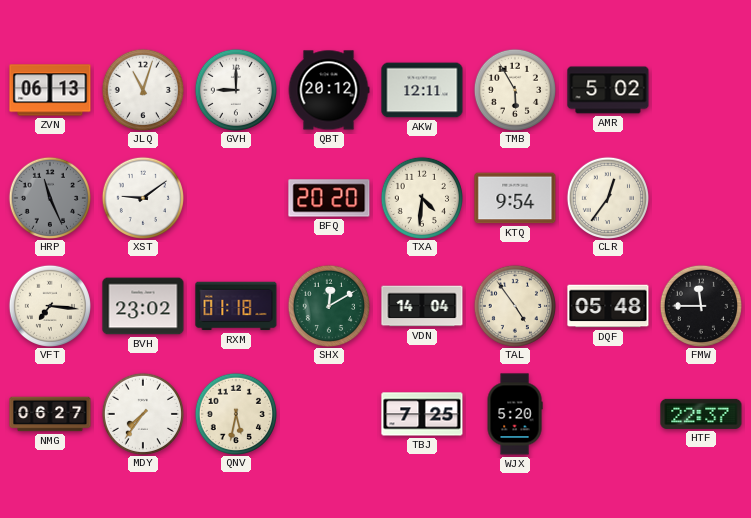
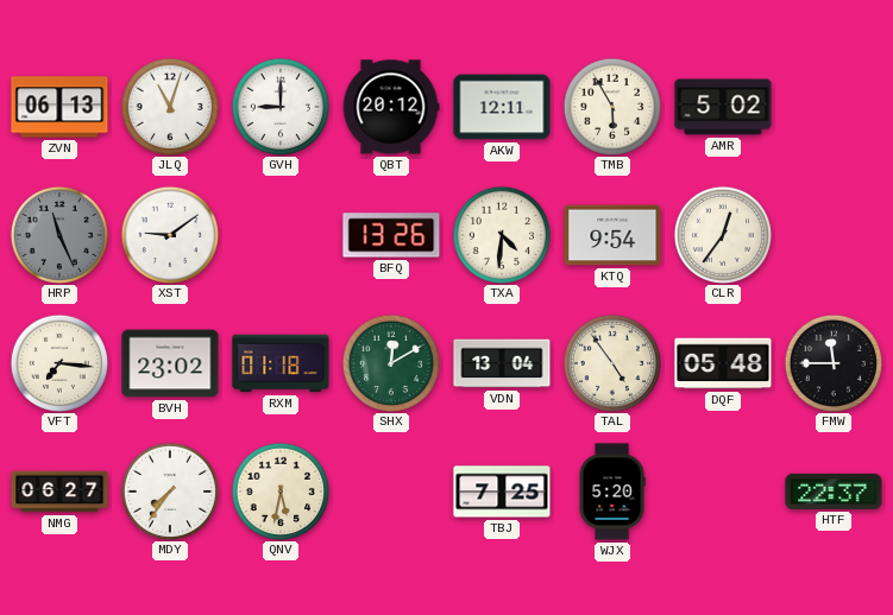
BFQ: 20:20 -> 13:26
VDN: 14:04 -> 13:04
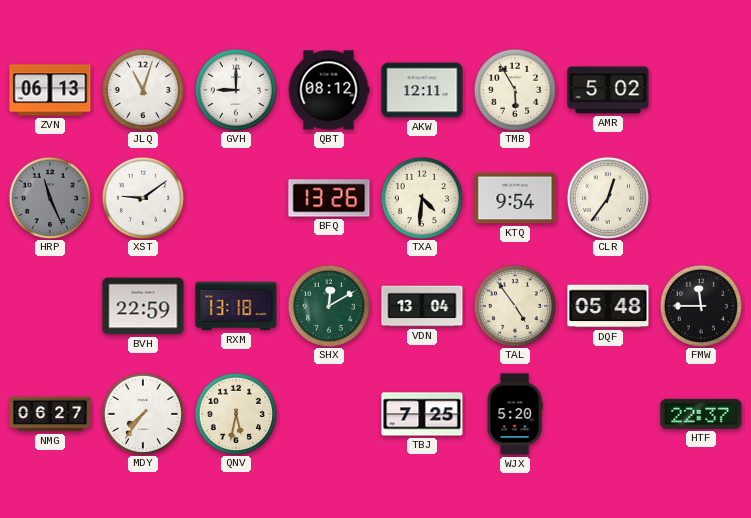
QBT: 20:12 -> 08:12
VFT: 7:16 -> none
BVH: 23:02 -> 22:59
RXM: 01:18 -> 13:18
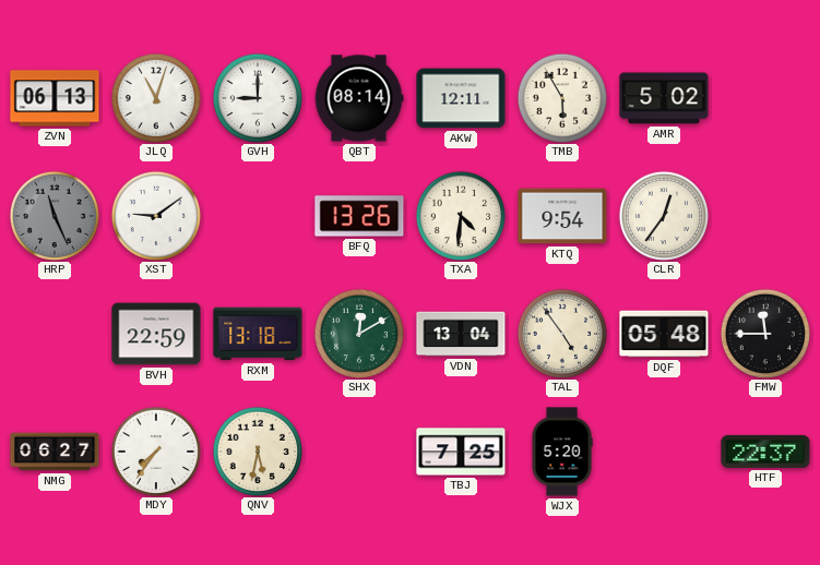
QBT: 08:12 -> 08:14
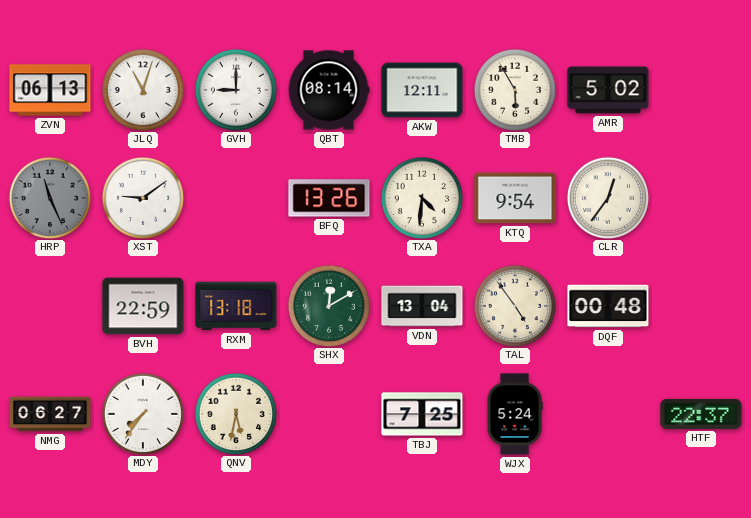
DQF: 05:48 -> 00:48
FMW: 11:45 -> none
WJX: 5:20 -> 5:24
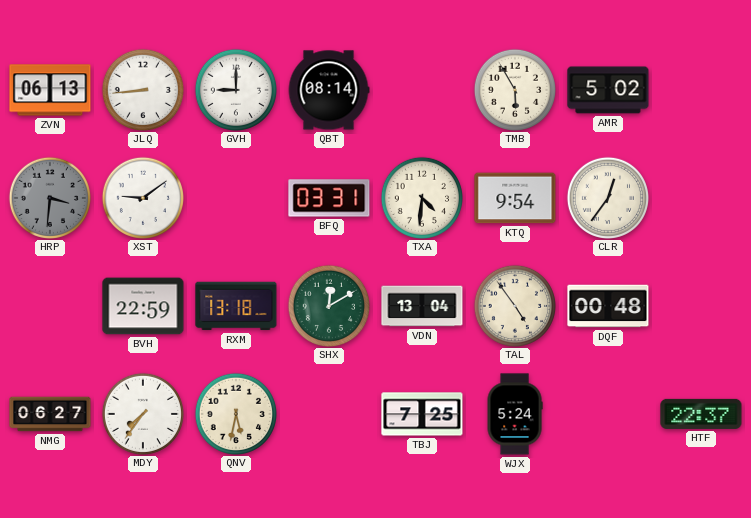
JLQ: 11:03 -> 8:44
AKW: 12:11 -> none
HRP: 11:26 -> 3:31
BFQ: 13:26 -> 03:31
